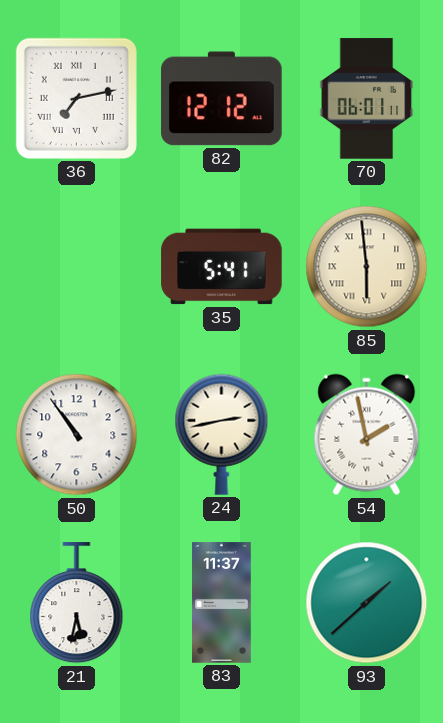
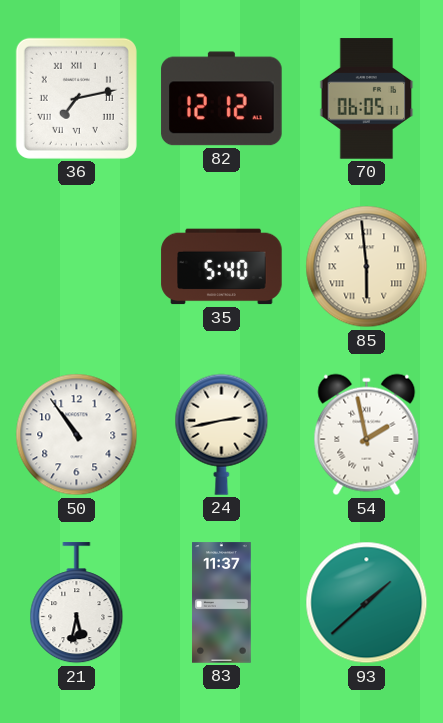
70: 06:01 -> 06:05
35: 5:41 -> 5:40
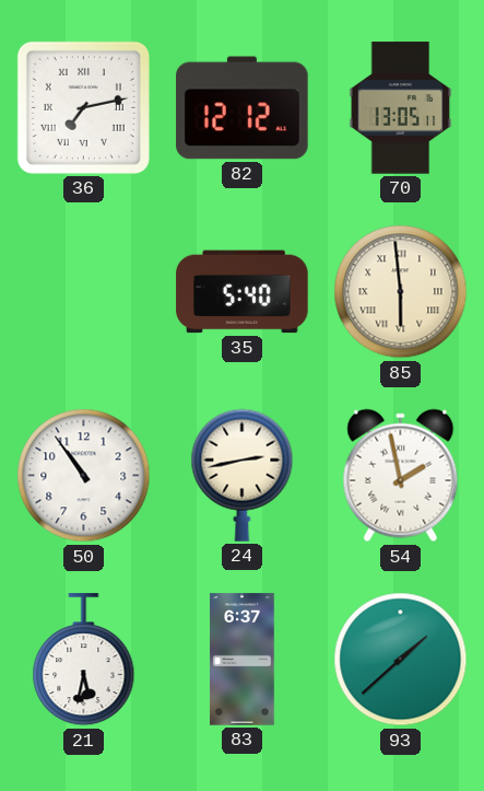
70: 06:05 -> 13:05
83: 11:37 -> 6:37
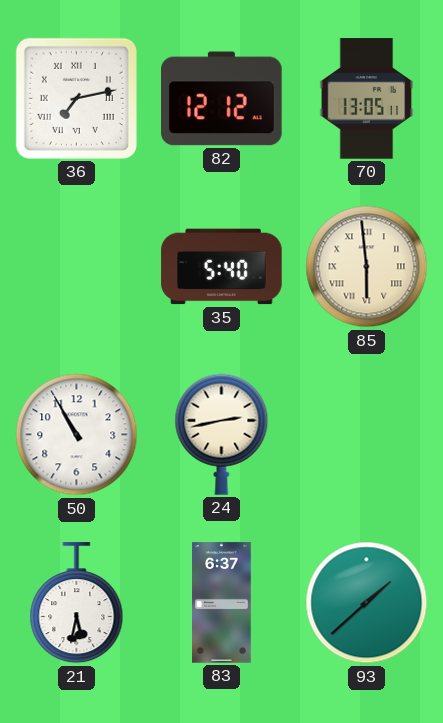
50: 10:54 -> 10:55
54: 1:58 -> none
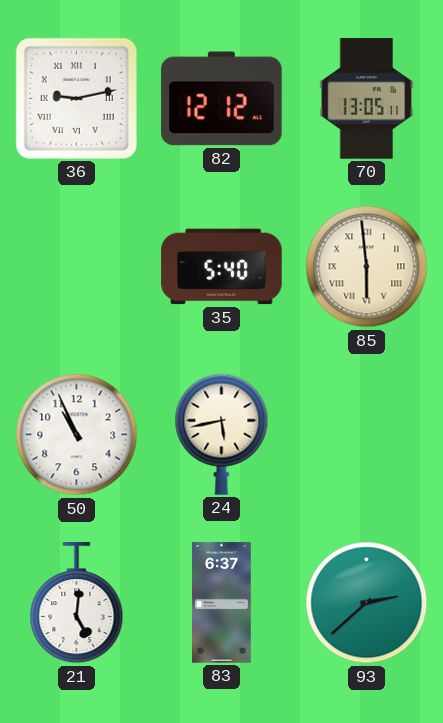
36: 7:13 -> 9:13
50: 10:55 -> 10:56
24: 2:43 -> 5:43
21: 5:32 -> 5:01
93: 1:38 -> 2:38
